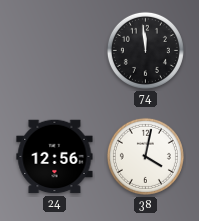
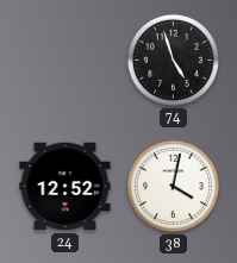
74: 11:59 -> 4:57
24: 12:56 -> 12:52
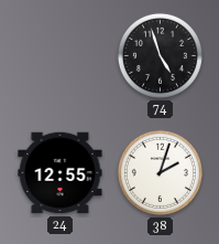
24: 12:52 -> 12:55
38: 4:02 -> 2:03
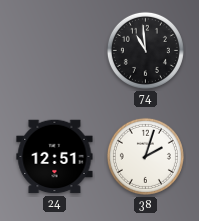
74: 4:57 -> 10:59
24: 12:55 -> 12:51
